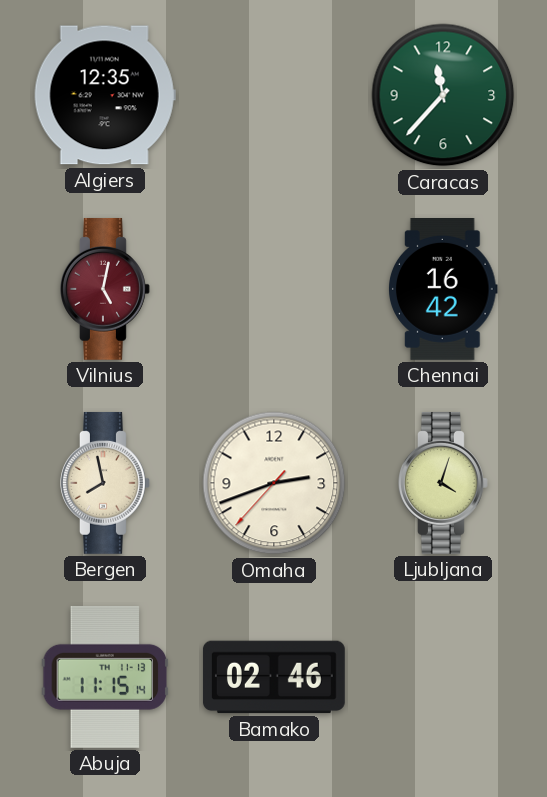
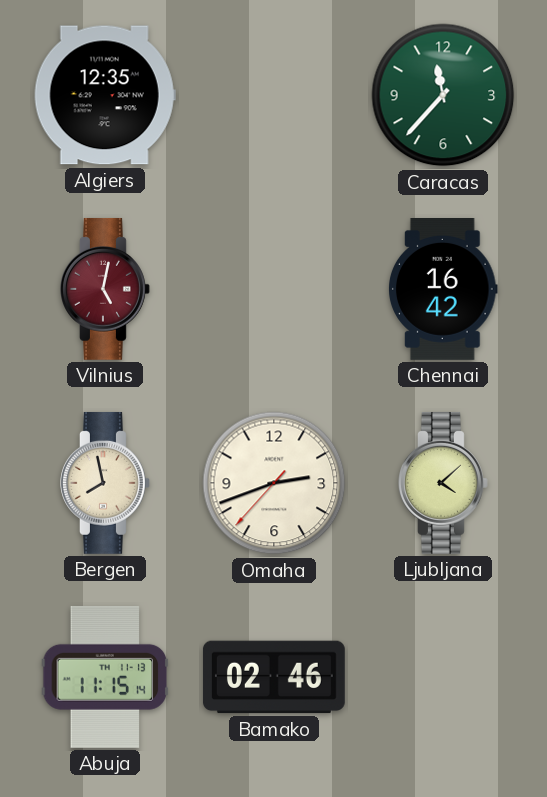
Ljubljana: 4:03 -> 4:08
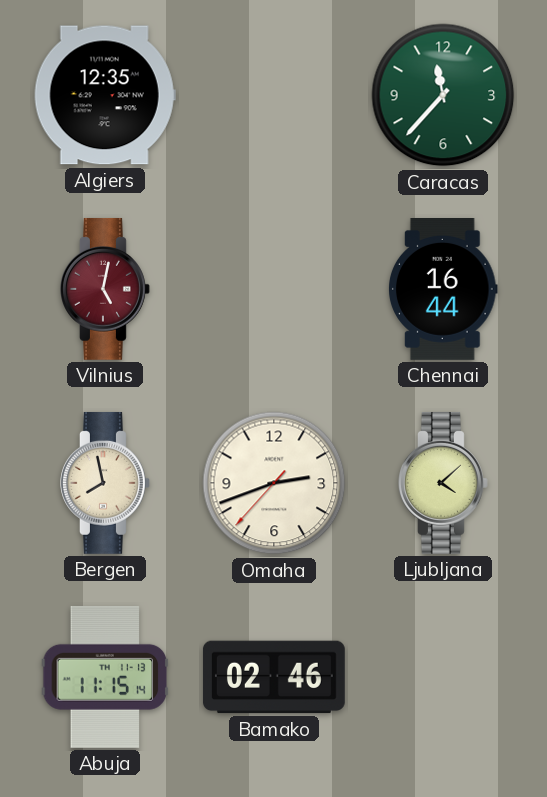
Chennai: 16:42 -> 16:44
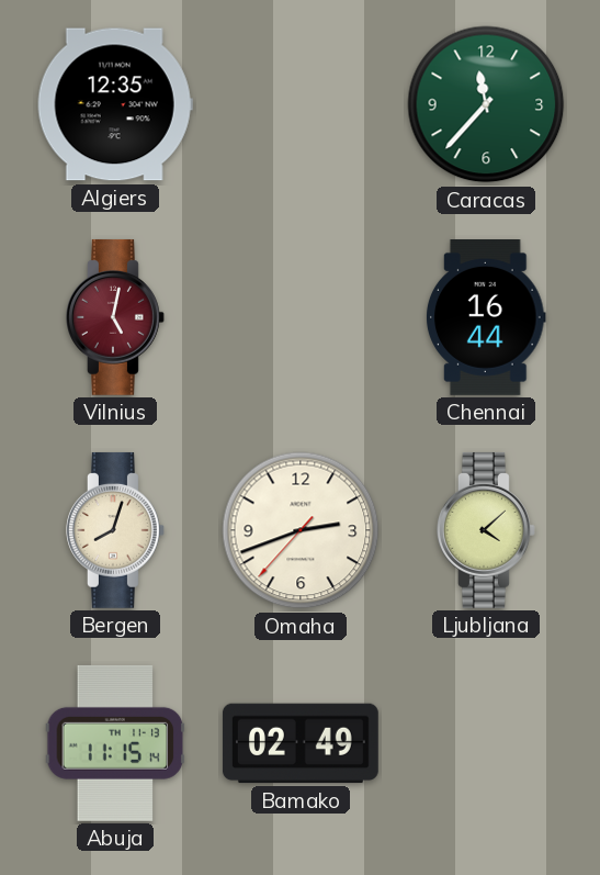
Bergen: 7:58 -> 8:03
Bamako: 02:46 -> 02:49
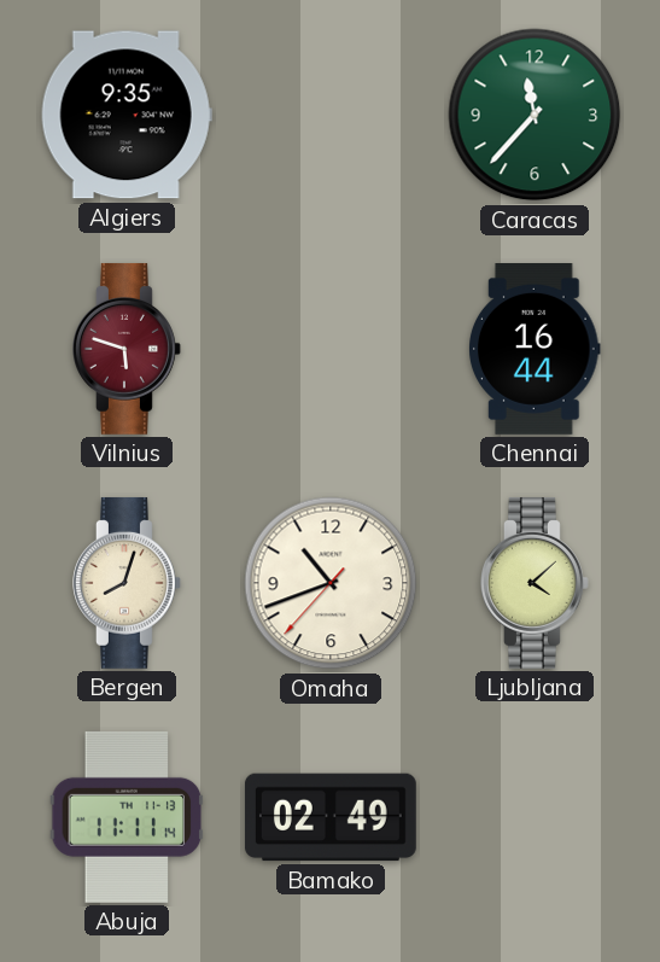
Algiers: 12:35 -> 9:35
Vilnius: 5:02 -> 5:48
Omaha: 2:41 -> 10:41
Abuja: 11:15 -> 11:11
